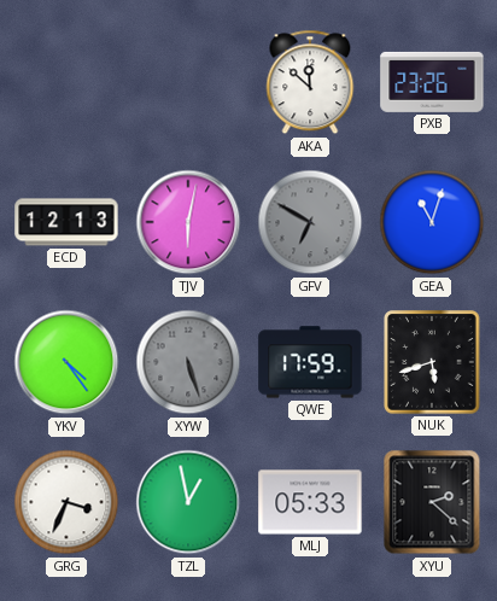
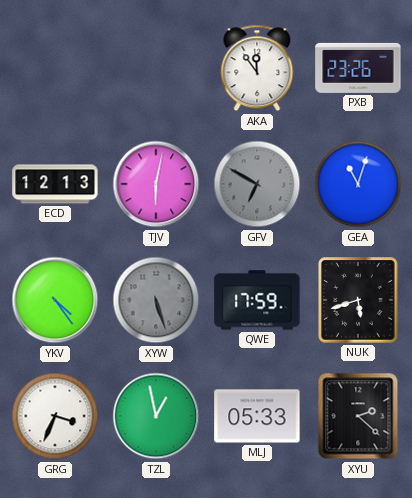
AKA: 11:52 -> 11:54
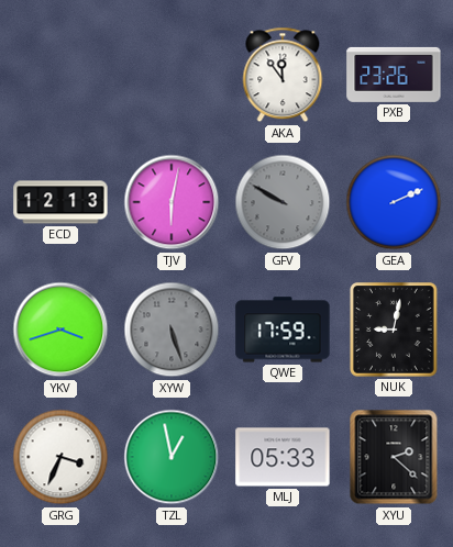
GFV: 6:50 -> 9:50
GEA: 11:03 -> 2:11
YKV: 4:24 -> 3:42
NUK: 5:42 -> 9:02
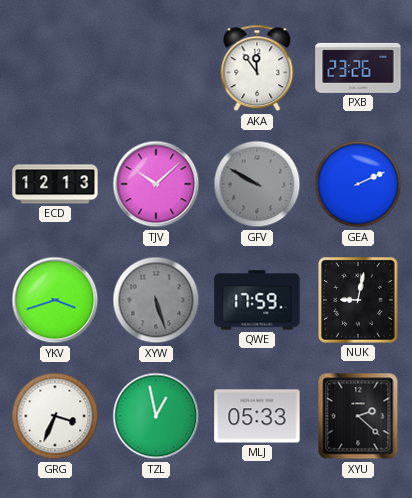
TJV: 6:02 -> 10:08
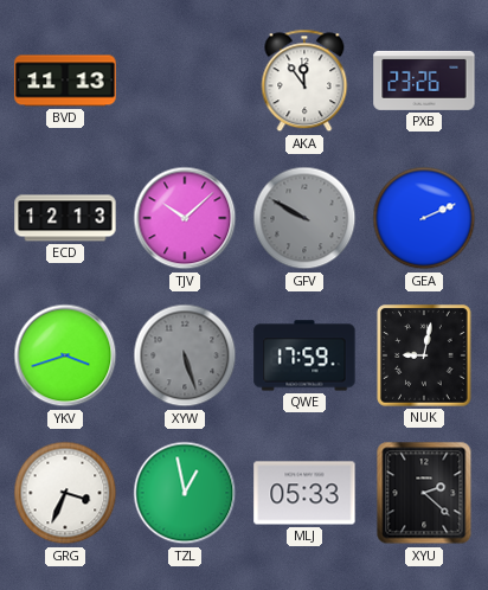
BVD: none -> 11:13
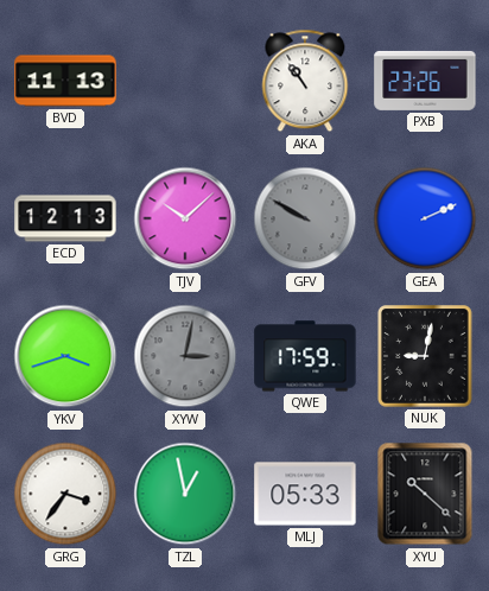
AKA: 11:54 -> 10:54
XYW: 5:27 -> 3:02
GRG: 3:34 -> 3:36
XYU: 2:22 -> 10:22
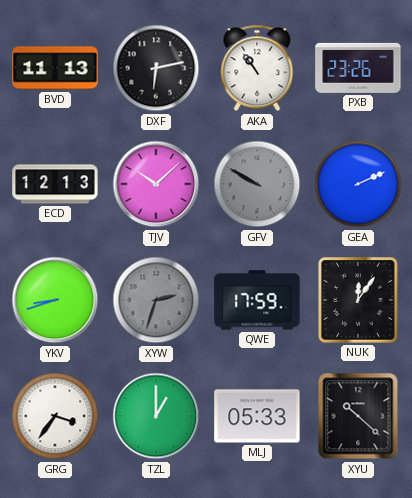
DXF: none -> 6:13
YKV: 3:42 -> 8:42
XYW: 3:02 -> 2:33
NUK: 9:02 -> 12:06
TZL: 12:58 -> 1:00
